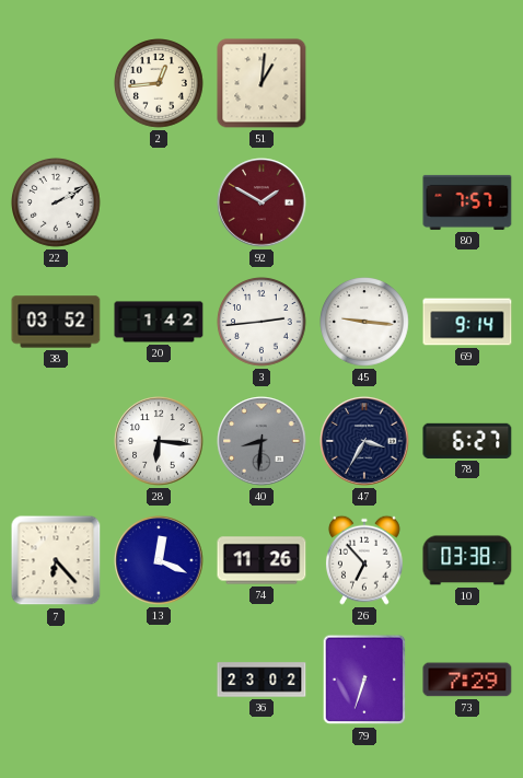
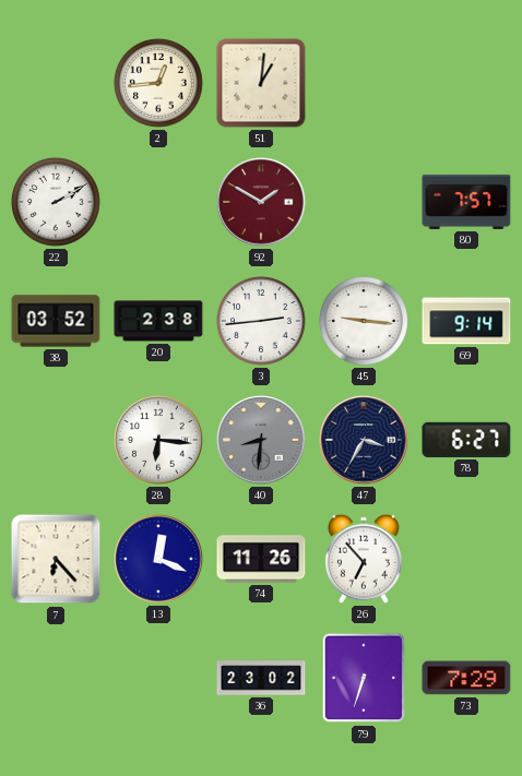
20: 1:42 -> 2:38
10: 03:38 -> none
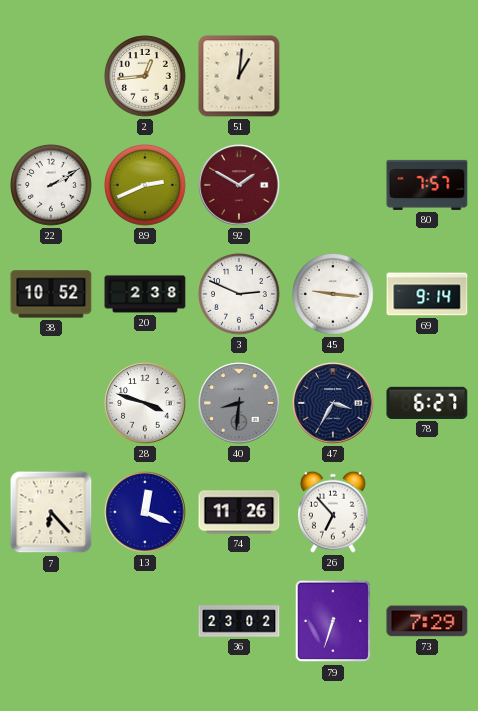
89: none -> 2:41
38: 03:52 -> 10:52
3: 2:44 -> 2:49
28: 6:16 -> 3:48
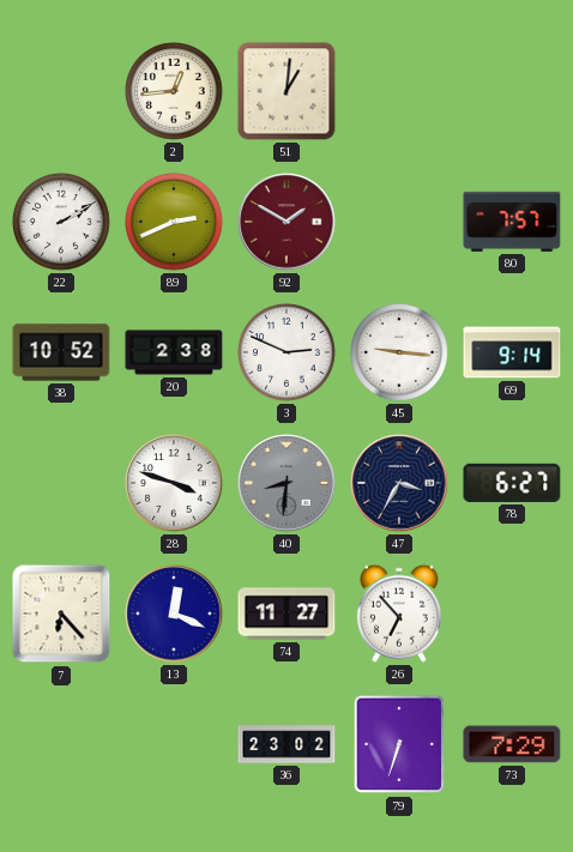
74: 11:26 -> 11:27
